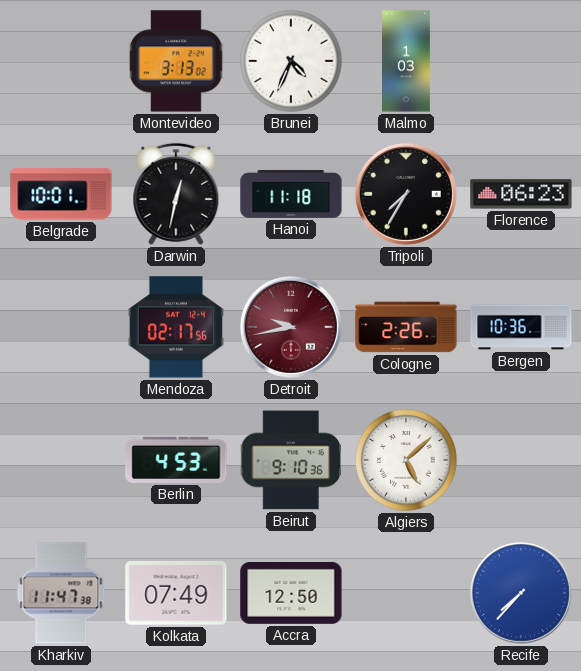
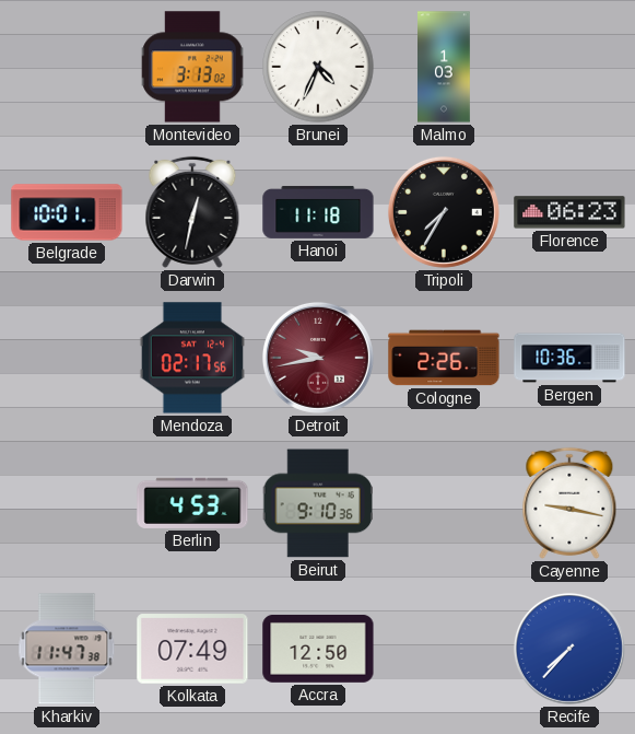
Algiers: 5:08 -> none
Cayenne: none -> 9:17
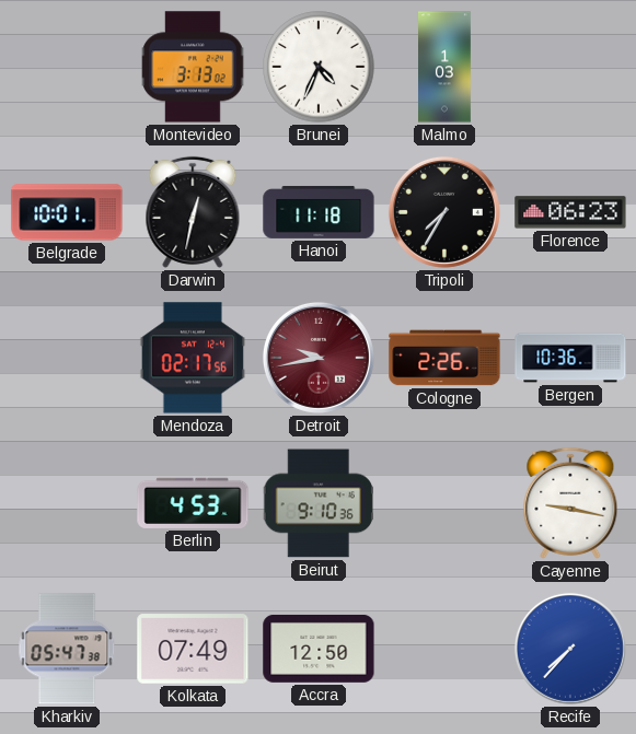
Kharkiv: 11:47 -> 05:47
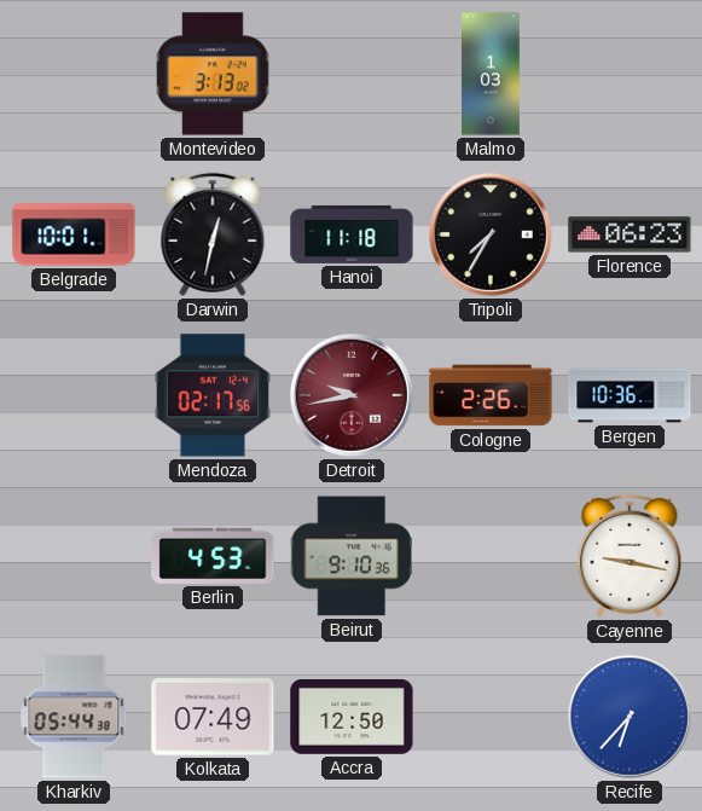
Brunei: 4:34 -> none
Kharkiv: 05:47 -> 05:44
Recife: 7:37 -> 6:37
